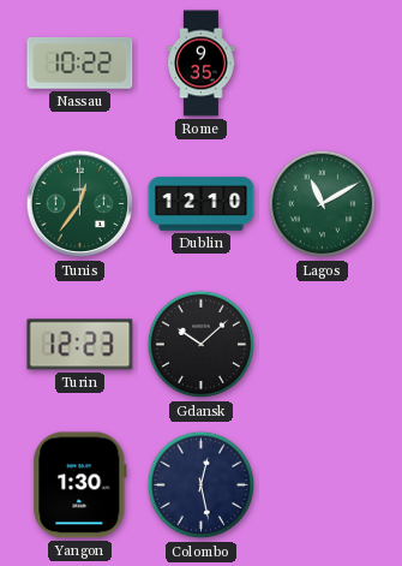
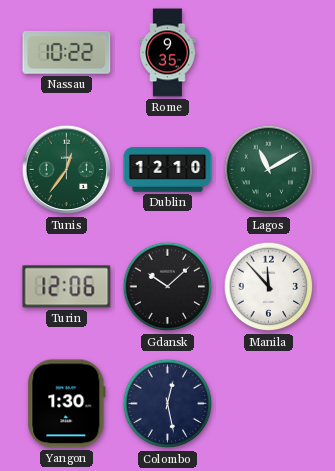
Turin: 12:23 -> 12:06
Manila: none -> 11:53
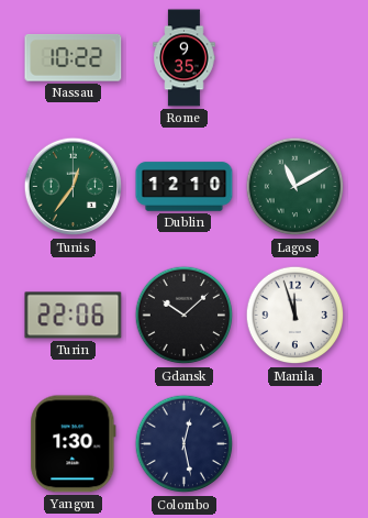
Turin: 12:06 -> 22:06
Manila: 11:53 -> 11:57
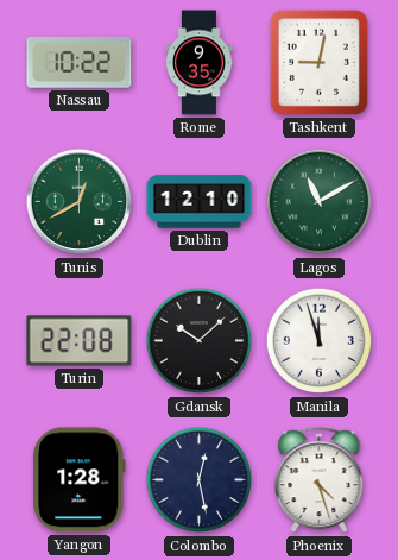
Tashkent: none -> 9:02
Tunis: 12:36 -> 12:40
Turin: 22:06 -> 22:08
Yangon: 1:30 -> 1:28
Phoenix: none -> 4:27
